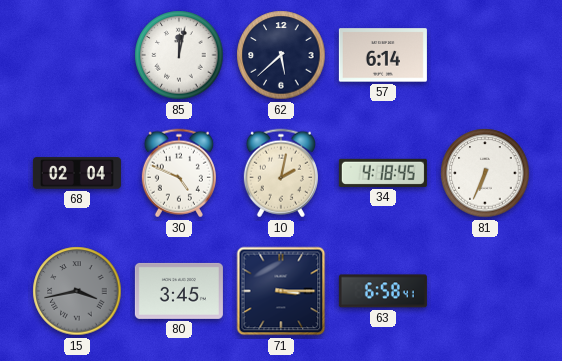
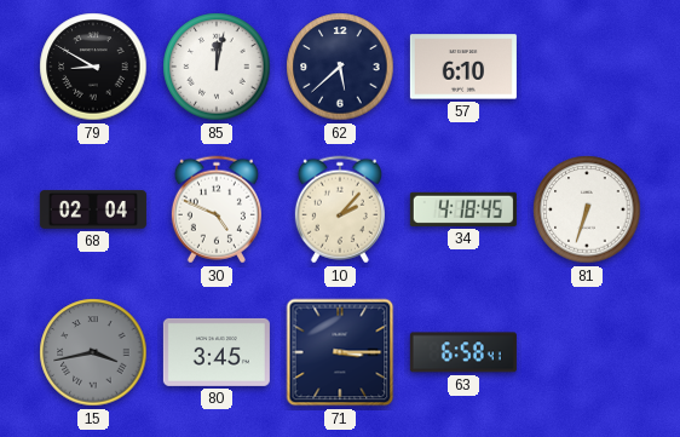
79: none -> 8:50
57: 6:14 -> 6:10
10: 2:02 -> 2:07
81: 6:34 -> 6:33
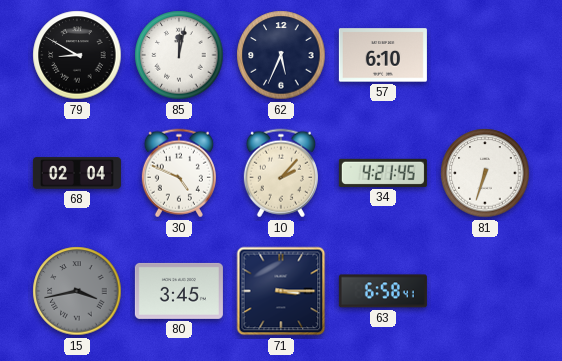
62: 5:38 -> 5:34
34: 4:18 -> 4:21
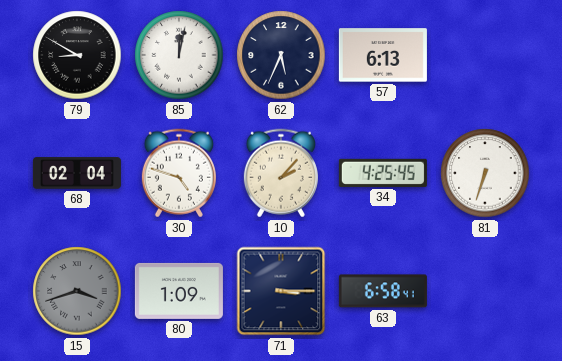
57: 6:10 -> 6:13
30: 4:49 -> 4:48
34: 4:21 -> 4:25
15: 3:43 -> 3:42
80: 3:45 -> 1:09
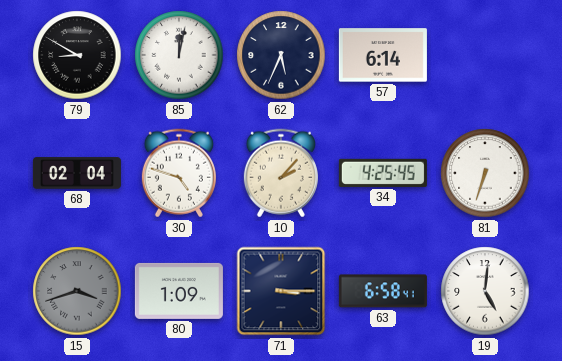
57: 6:13 -> 6:14
19: none -> 5:01
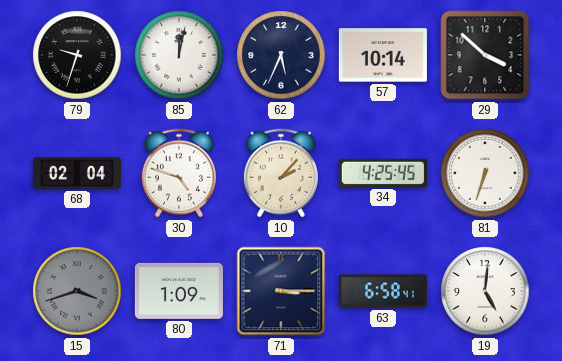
79: 8:50 -> 9:33
57: 6:14 -> 10:14
29: none -> 3:52
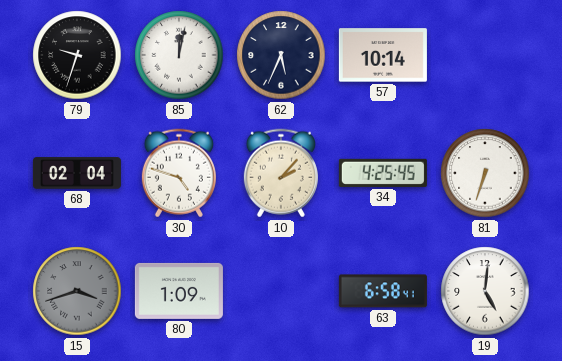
29: 3:52 -> none
71: 3:15 -> none
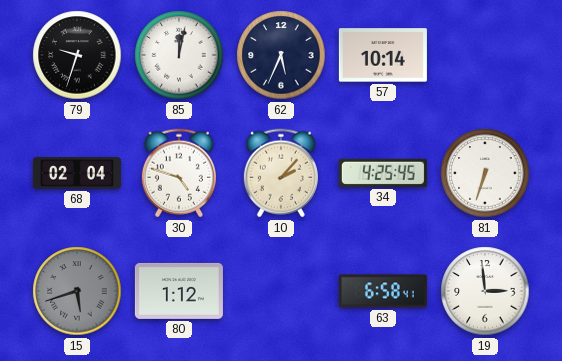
15: 3:42 -> 5:42
80: 1:09 -> 1:12
19: 5:01 -> 2:59
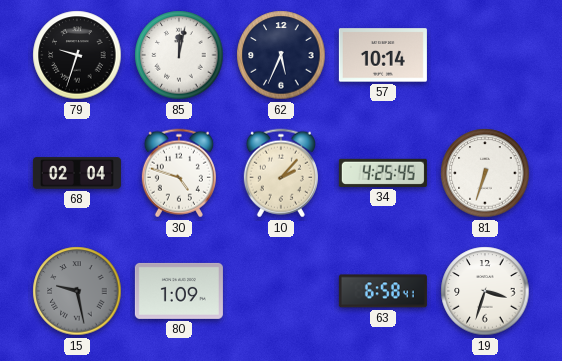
15: 5:42 -> 9:28
80: 1:12 -> 1:09
19: 2:59 -> 3:33
